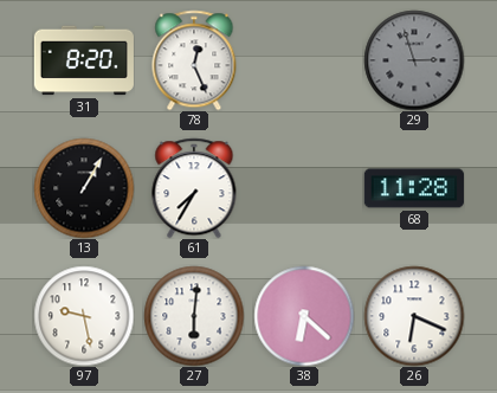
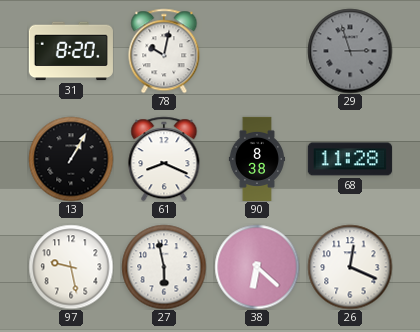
78: 12:26 -> 10:02
61: 7:35 -> 8:19
90: none -> 8:38
27: 6:01 -> 5:58
26: 6:19 -> 12:19
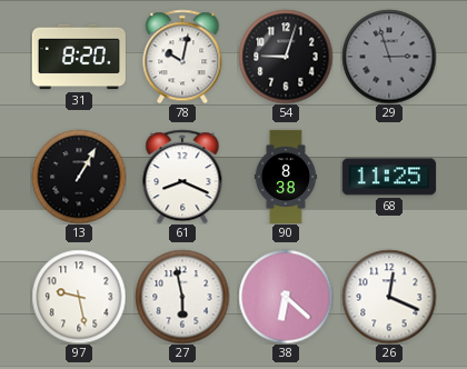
54: none -> 9:03
68: 11:28 -> 11:25
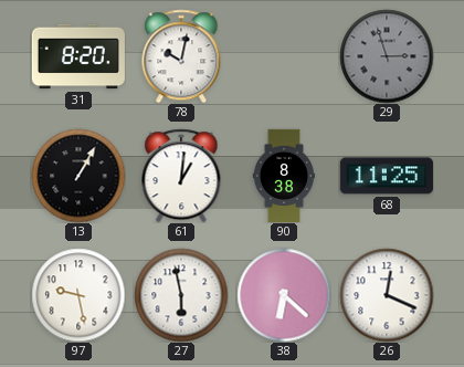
54: 9:03 -> none
61: 8:19 -> 1:01
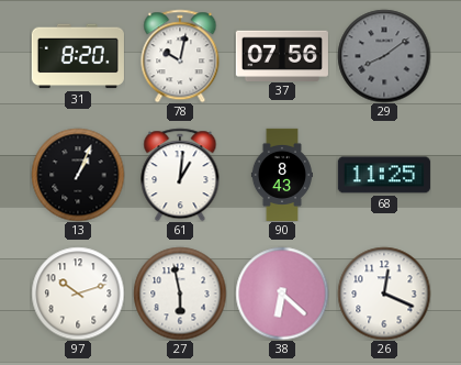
37: none -> 07:56
29: 2:57 -> 8:09
13: 1:05 -> 1:04
90: 8:38 -> 8:43
97: 9:28 -> 10:12
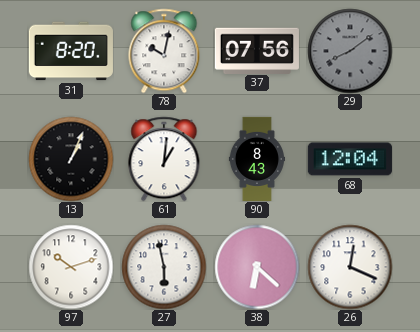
68: 11:25 -> 12:04
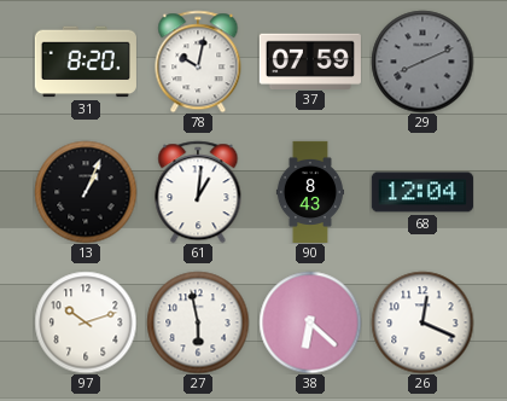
37: 07:56 -> 07:59
29: 8:09 -> 8:11
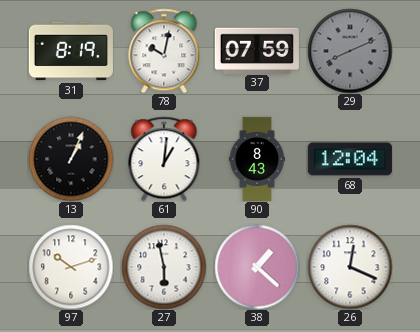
31: 8:20 -> 8:19
38: 6:22 -> 1:22
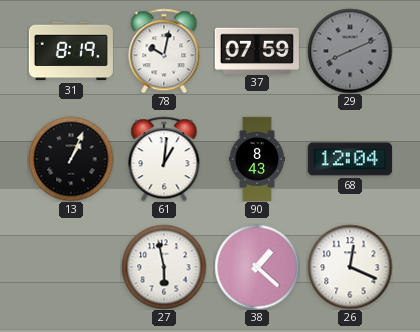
97: 10:12 -> none
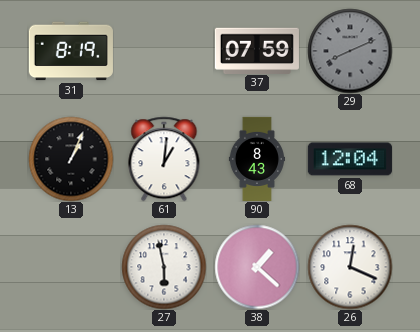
78: 10:02 -> none
